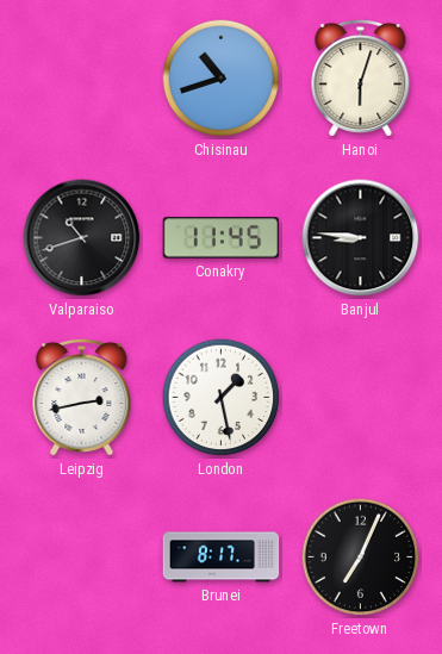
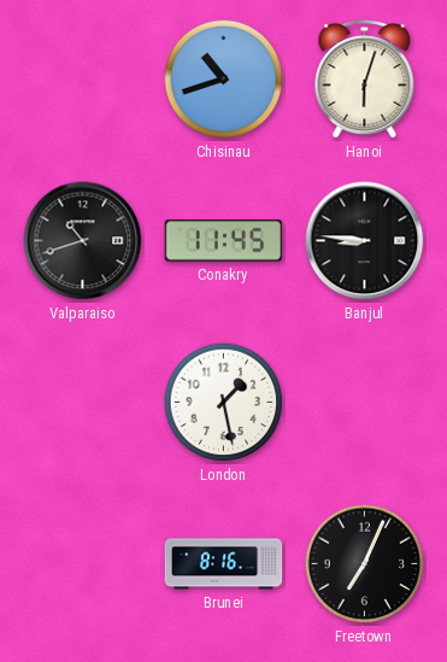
Leipzig: 2:43 -> none
Brunei: 8:17 -> 8:16
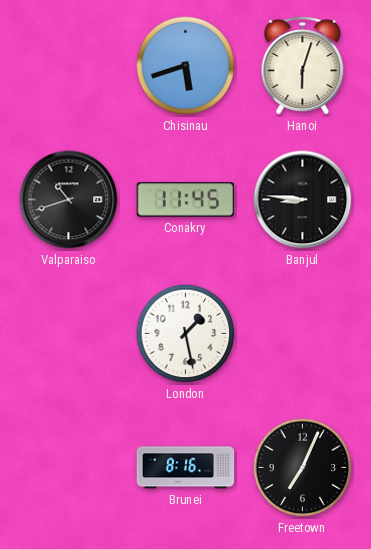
Chisinau: 10:42 -> 5:42
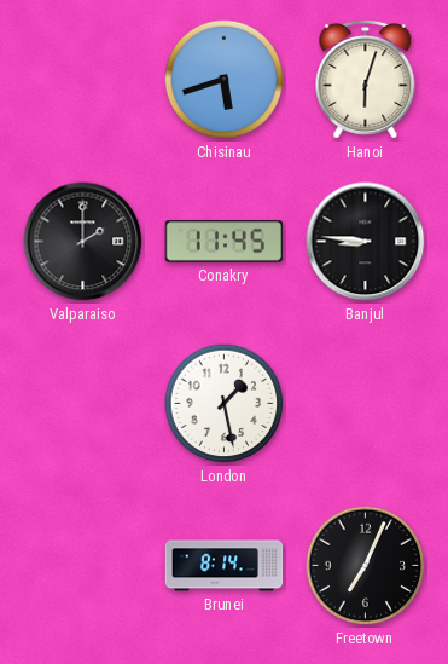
Valparaiso: 10:42 -> 2:00
Brunei: 8:16 -> 8:14
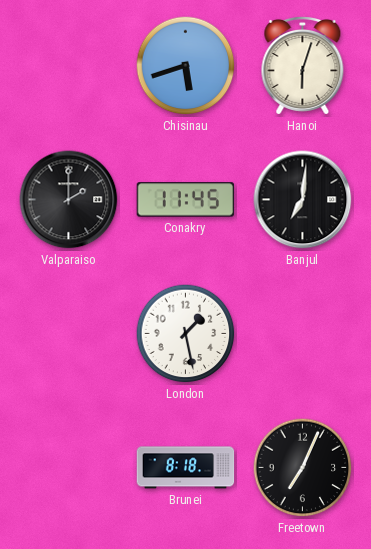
Banjul: 8:46 -> 7:01
Brunei: 8:14 -> 8:18
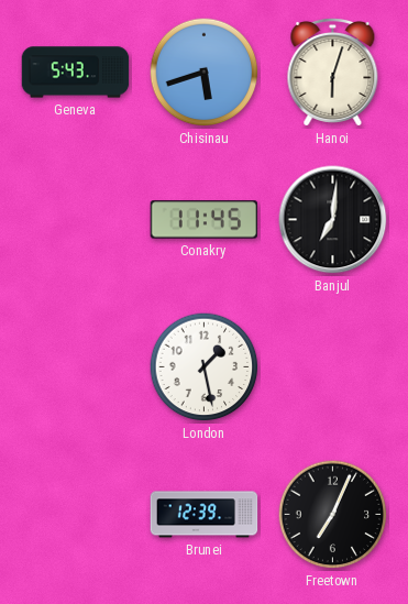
Geneva: none -> 5:43
Valparaiso: 2:00 -> none
Brunei: 8:18 -> 12:39
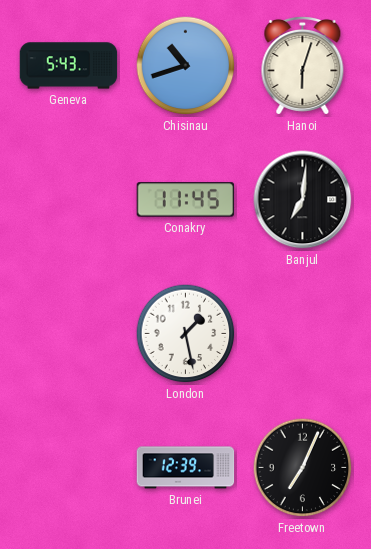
Chisinau: 5:42 -> 10:42
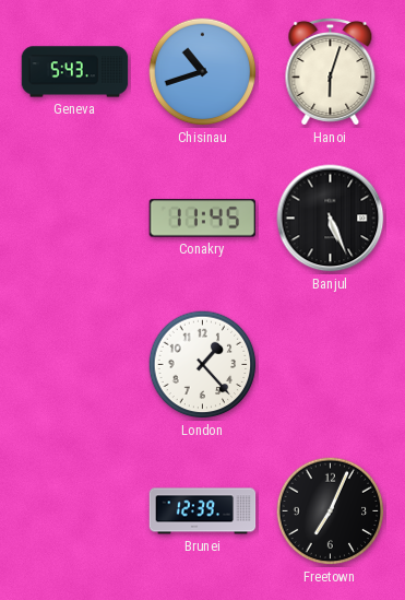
Banjul: 7:01 -> 5:26
London: 1:28 -> 1:23
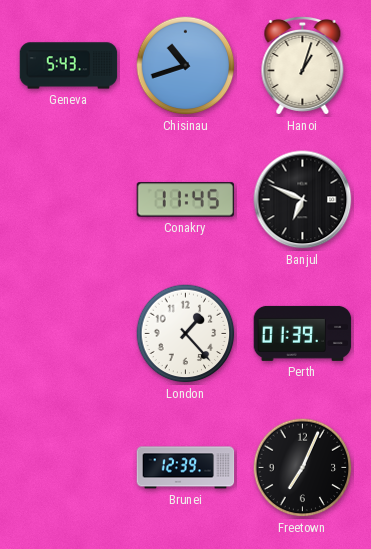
Hanoi: 6:03 -> 1:03
Banjul: 5:26 -> 6:49
Perth: none -> 01:39
